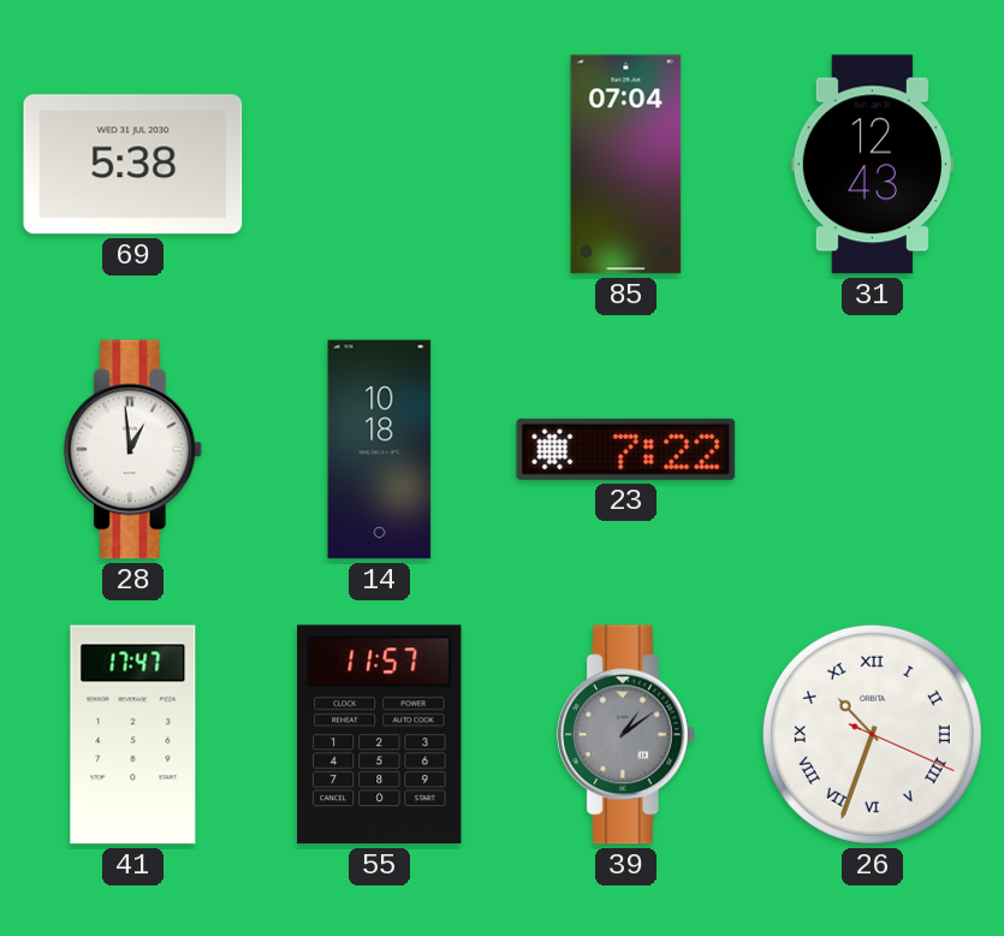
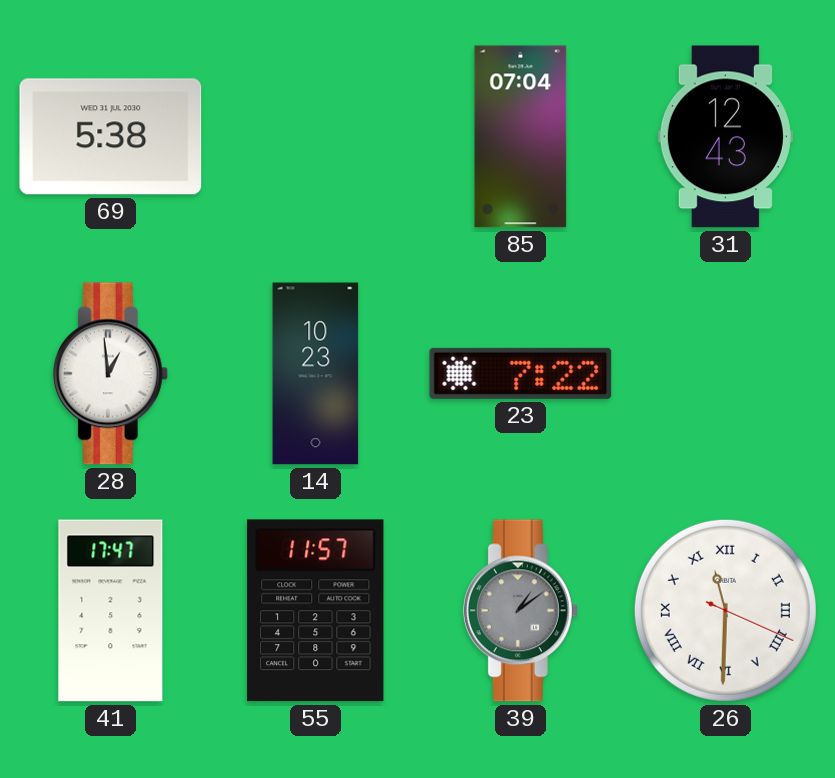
14: 10:18 -> 10:23
26: 10:33 -> 11:30
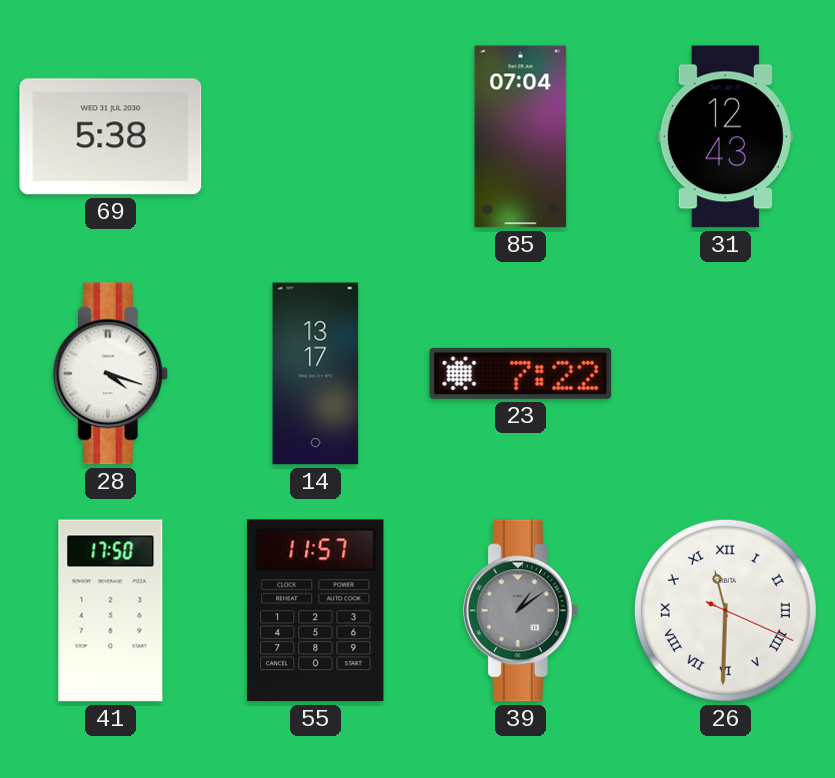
28: 12:59 -> 4:18
14: 10:23 -> 13:17
41: 17:47 -> 17:50
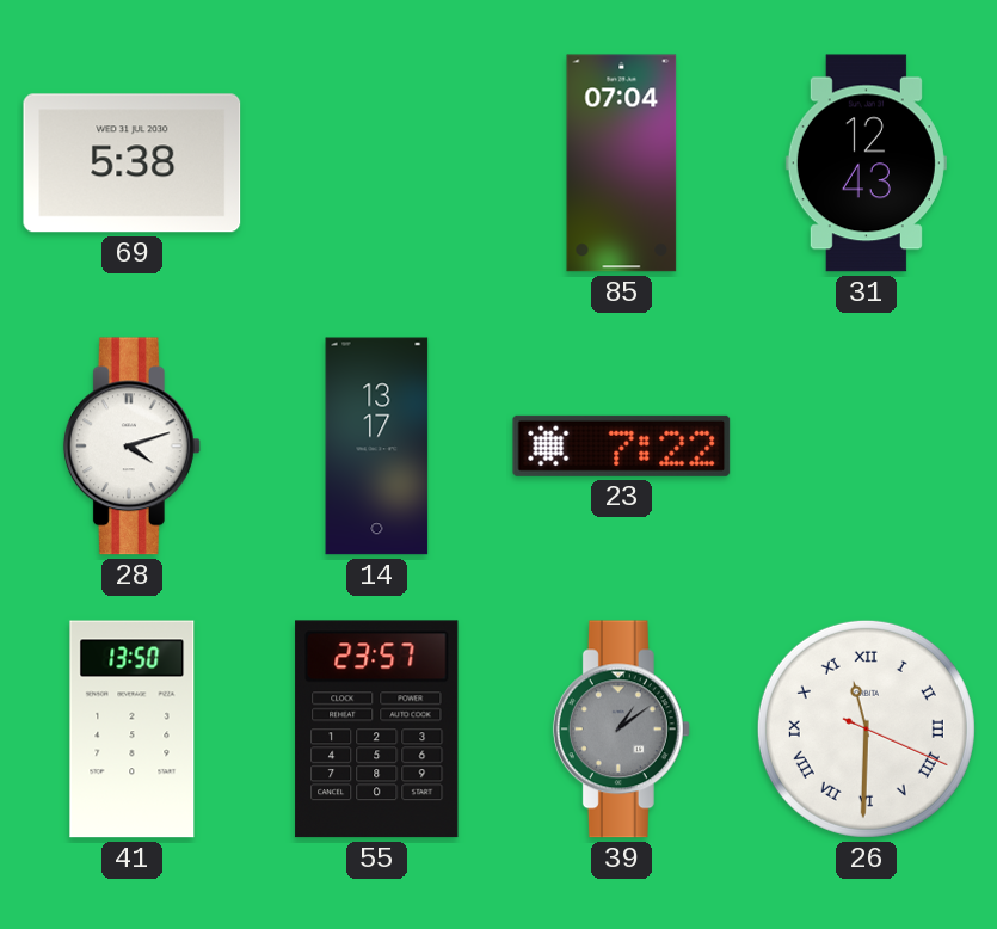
28: 4:18 -> 4:12
41: 17:50 -> 13:50
55: 11:57 -> 23:57
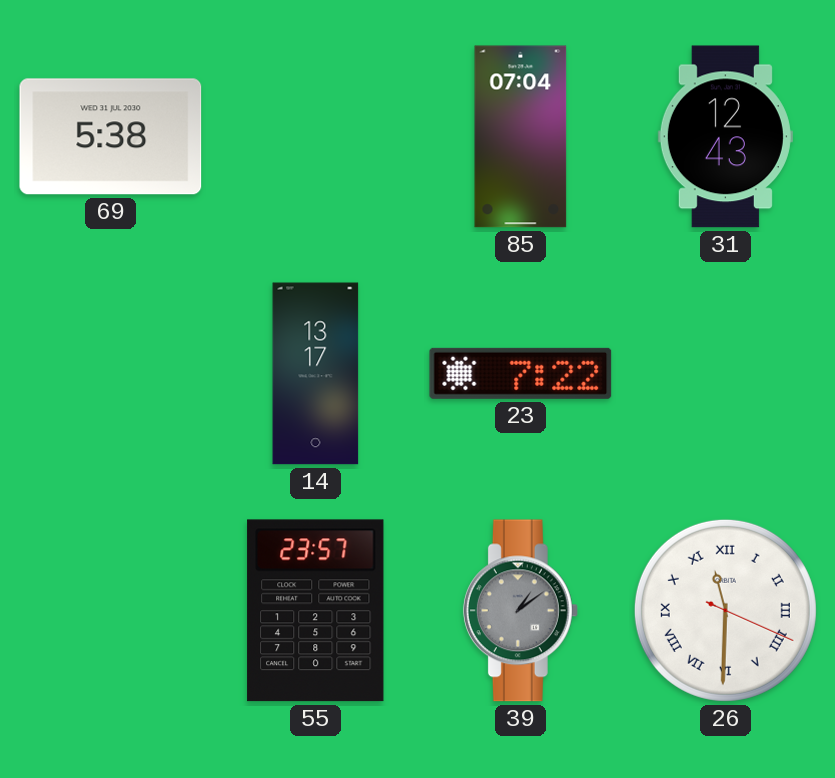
28: 4:12 -> none
41: 13:50 -> none
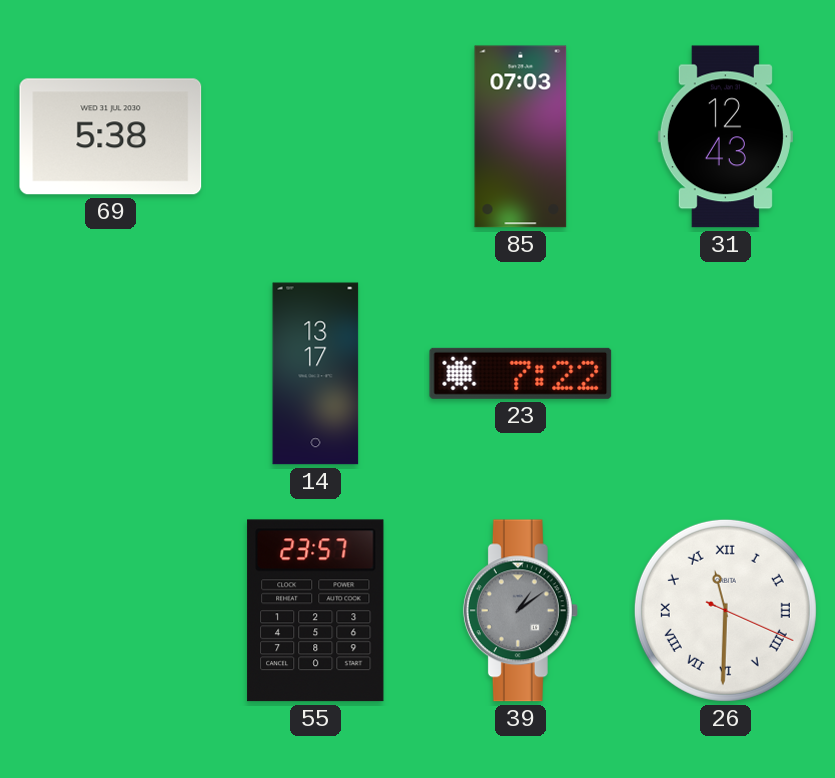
85: 07:04 -> 07:03
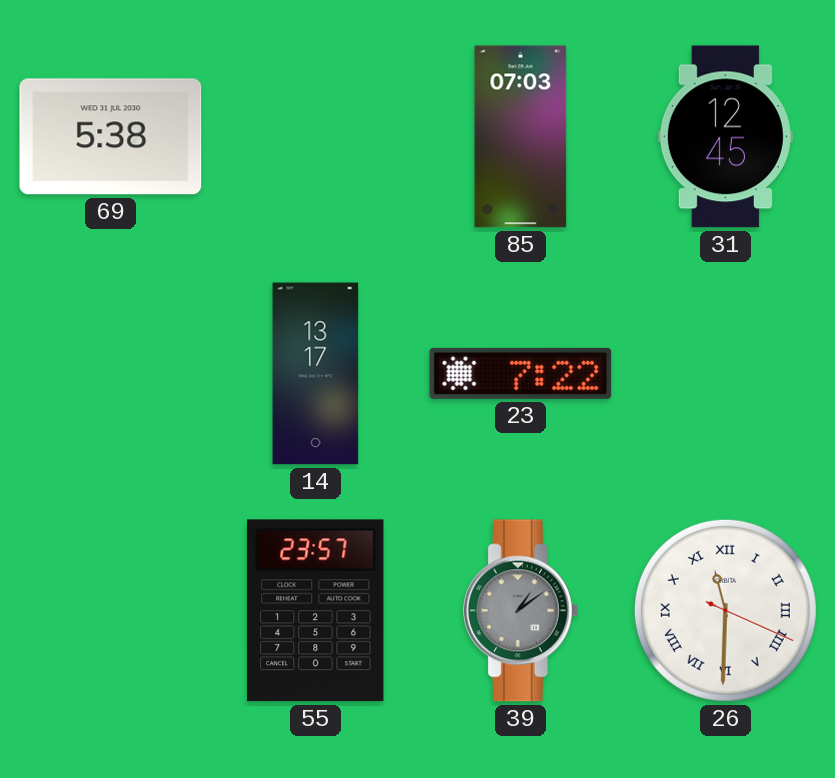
31: 12:43 -> 12:45
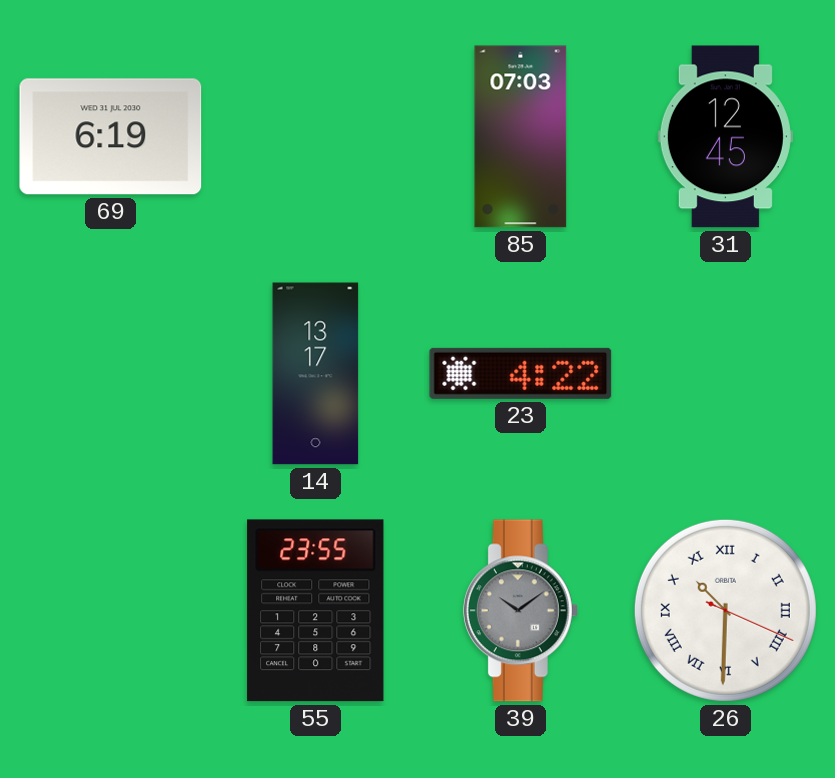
69: 5:38 -> 6:19
23: 7:22 -> 4:22
55: 23:57 -> 23:55
39: 1:09 -> 10:09
26: 11:30 -> 10:30
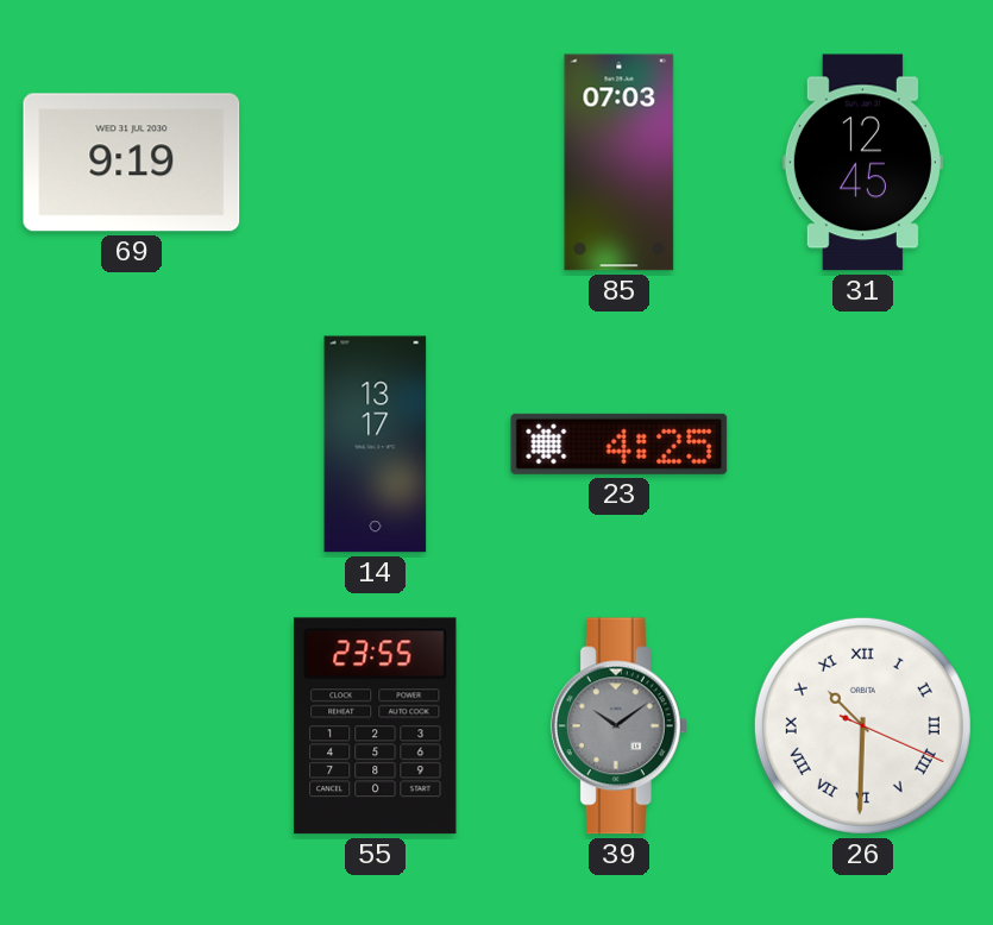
69: 6:19 -> 9:19
23: 4:22 -> 4:25
